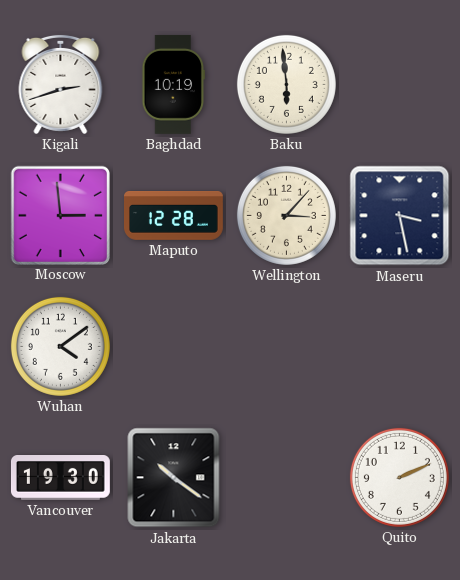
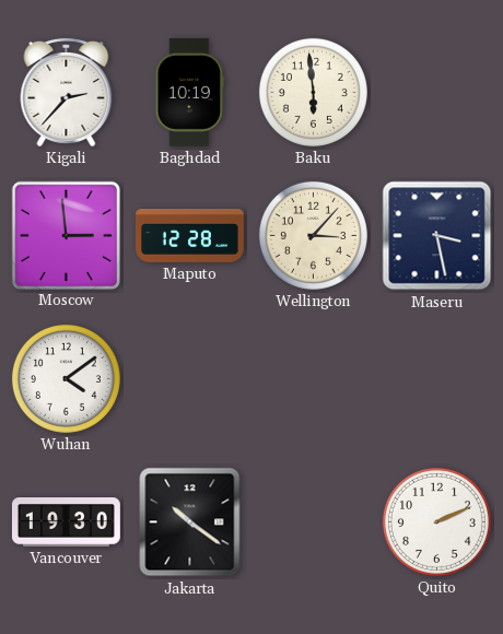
Kigali: 2:42 -> 2:37
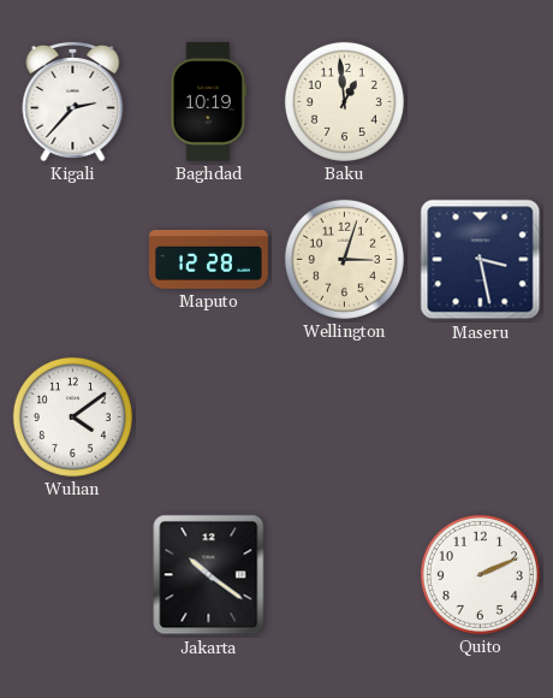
Baku: 5:59 -> 12:59
Moscow: 2:59 -> none
Wellington: 3:07 -> 3:03
Vancouver: 19:30 -> none
